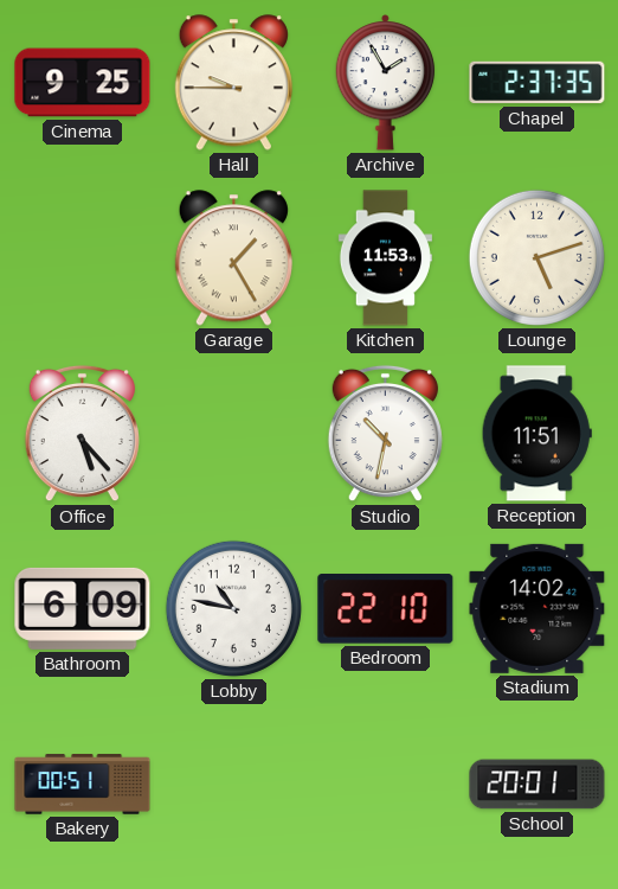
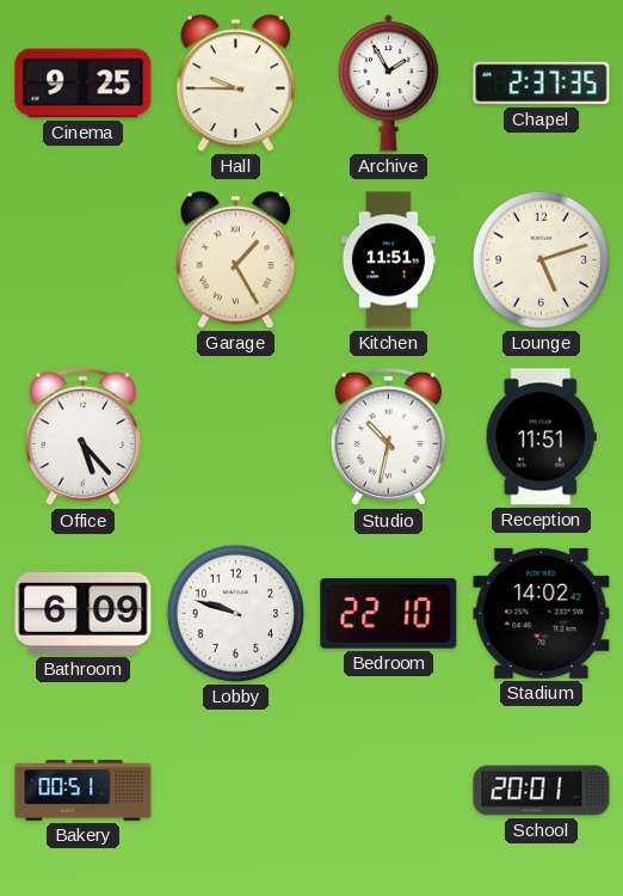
Kitchen: 11:53 -> 11:51
Lobby: 10:47 -> 9:48
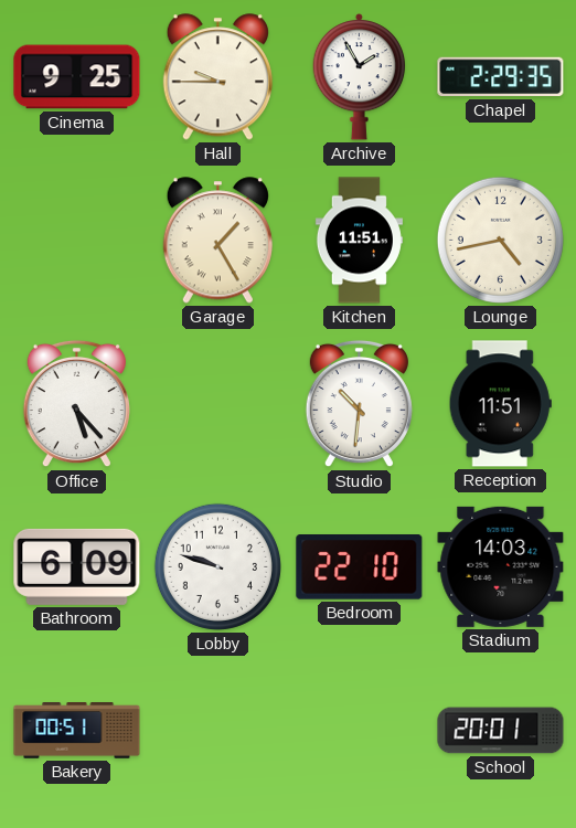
Chapel: 2:37 -> 2:29
Lounge: 5:12 -> 4:43
Studio: 10:32 -> 10:31
Stadium: 14:02 -> 14:03
